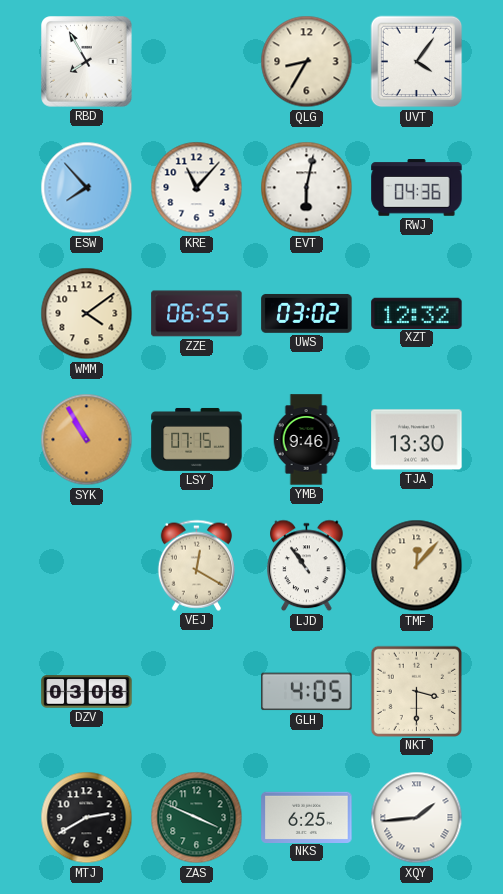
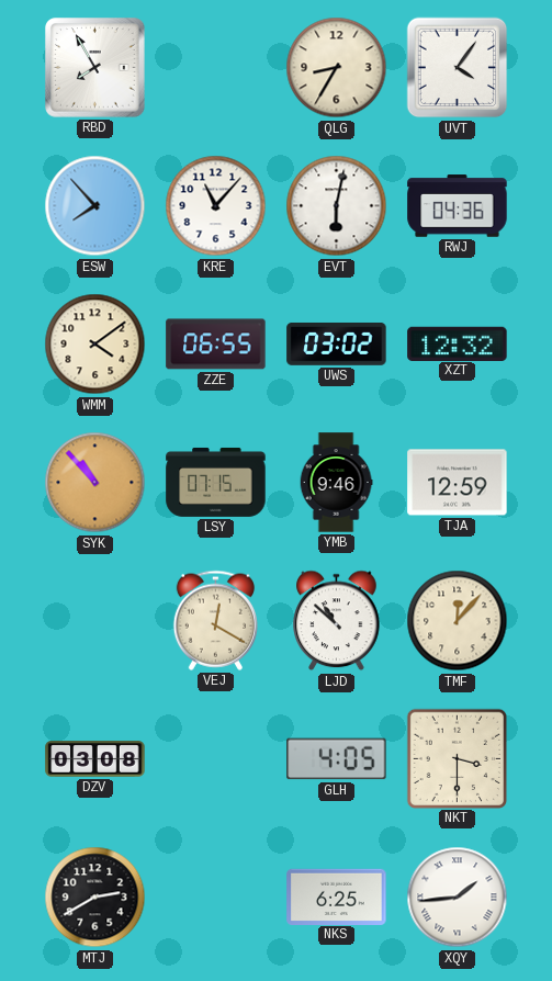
SYK: 10:55 -> 10:53
TJA: 13:30 -> 12:59
LJD: 10:54 -> 10:52
ZAS: 3:49 -> none
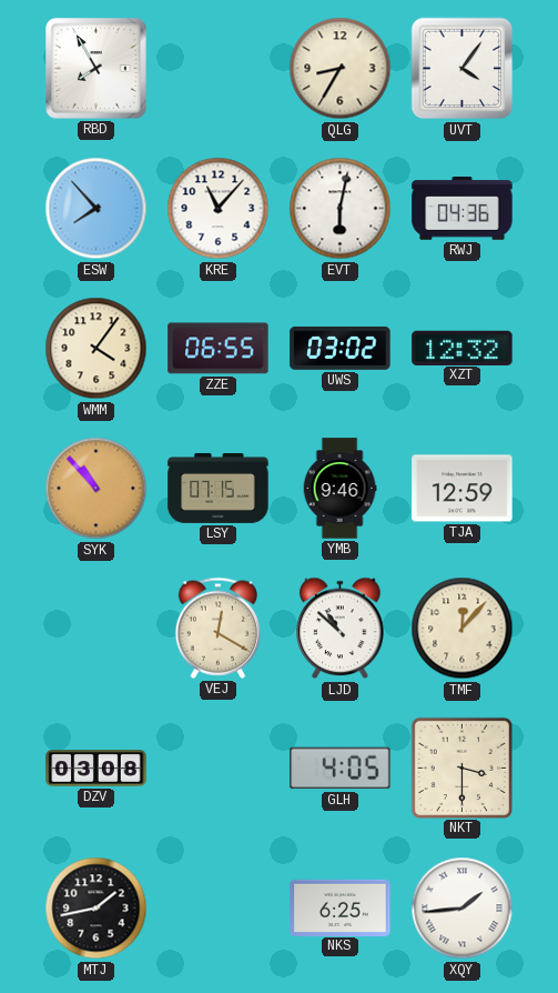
WMM: 4:09 -> 4:06
MTJ: 2:40 -> 1:43
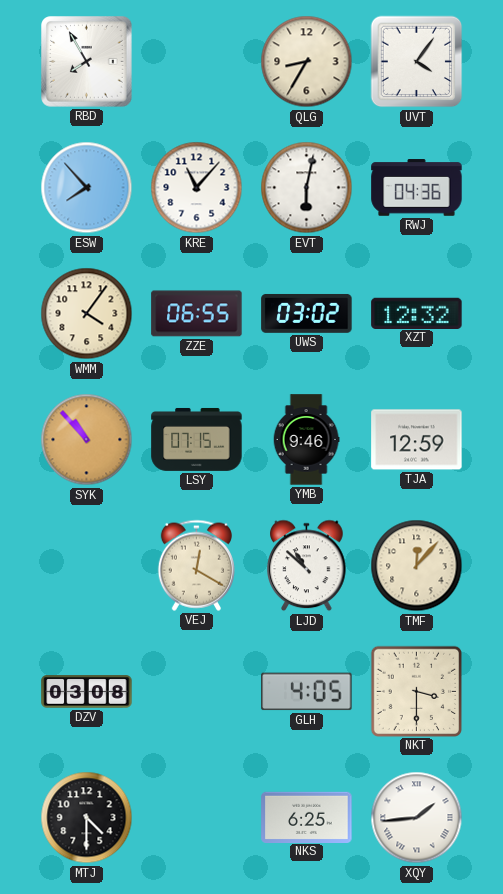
MTJ: 1:43 -> 4:30
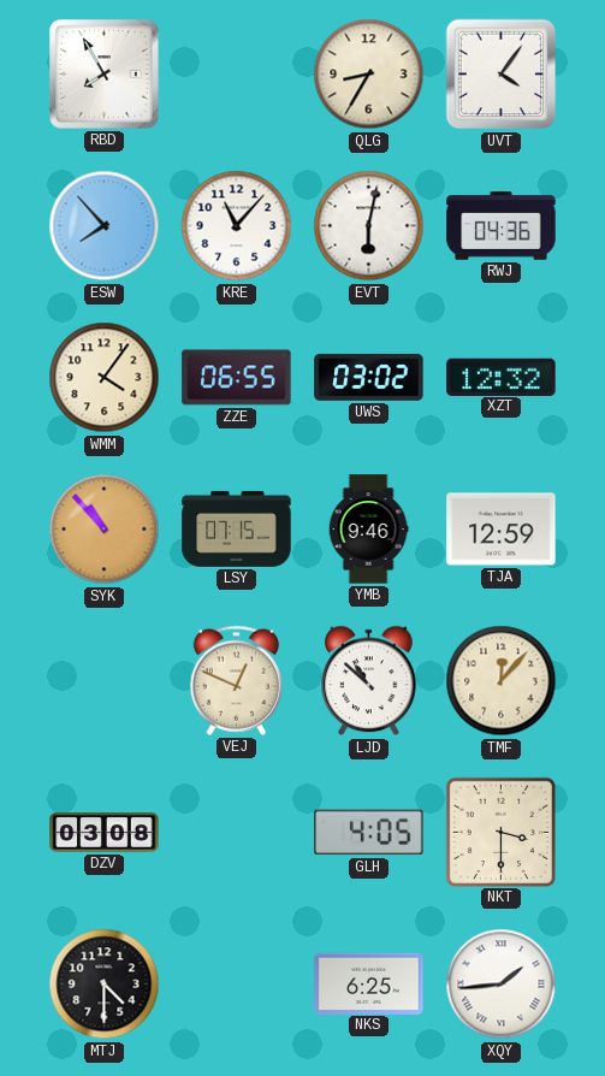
VEJ: 12:20 -> 12:49
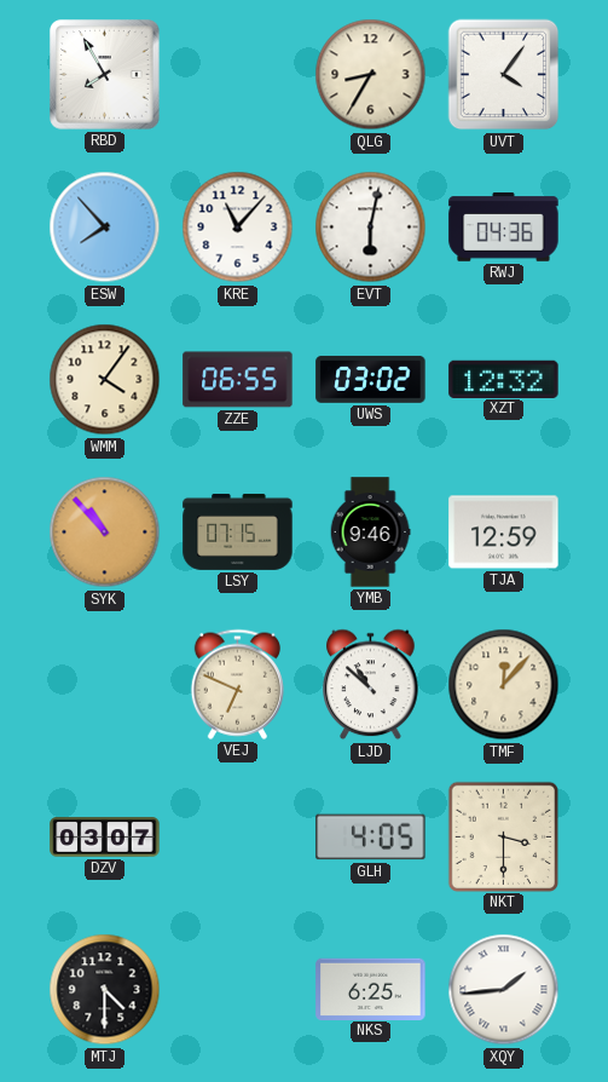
VEJ: 12:49 -> 6:49
DZV: 03:08 -> 03:07
